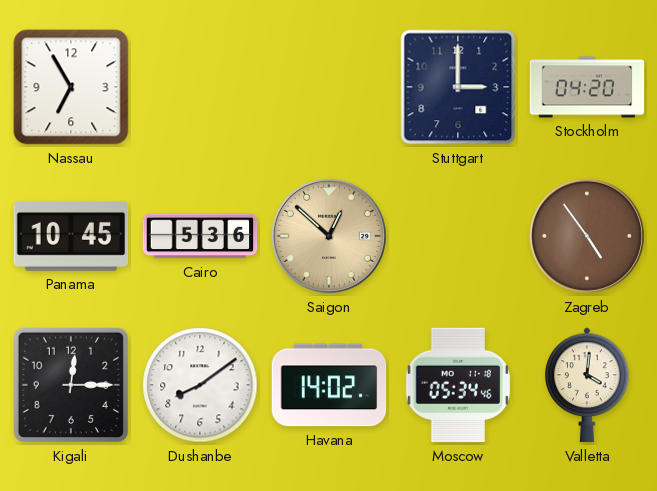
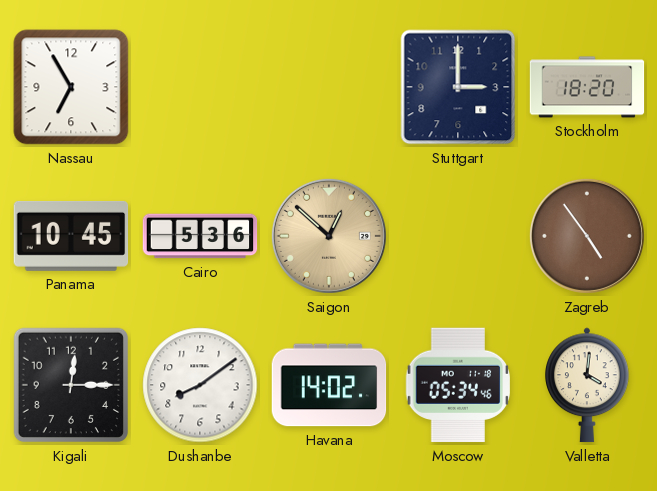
Stockholm: 04:20 -> 18:20
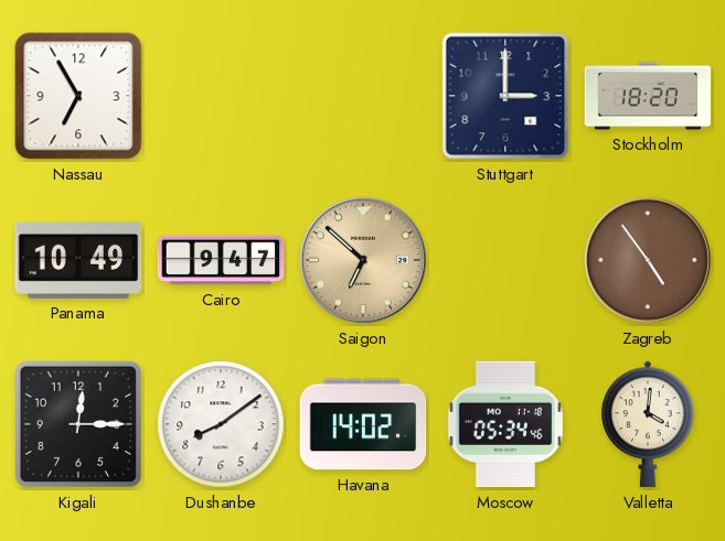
Panama: 10:45 -> 10:49
Cairo: 5:36 -> 9:47
Saigon: 12:52 -> 6:52
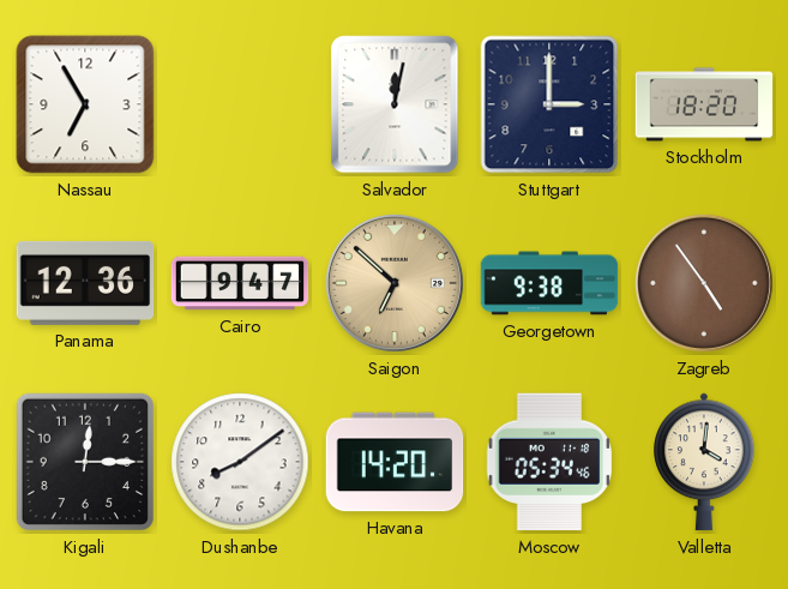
Salvador: none -> 12:02
Panama: 10:49 -> 12:36
Georgetown: none -> 9:38
Havana: 14:02 -> 14:20
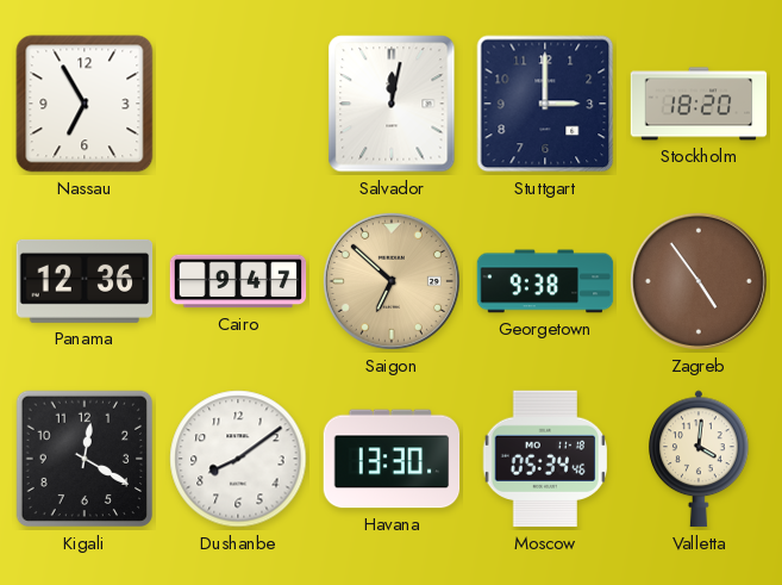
Kigali: 12:15 -> 12:20
Havana: 14:20 -> 13:30
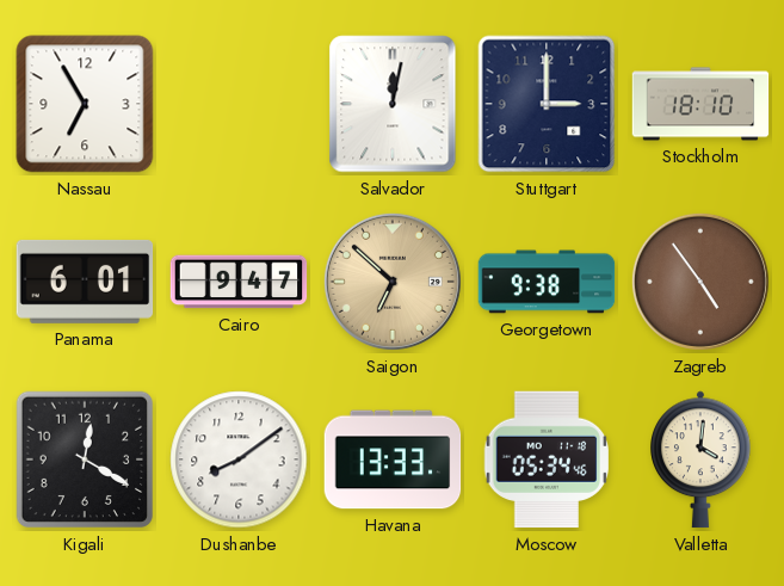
Stockholm: 18:20 -> 18:10
Panama: 12:36 -> 6:01
Havana: 13:30 -> 13:33
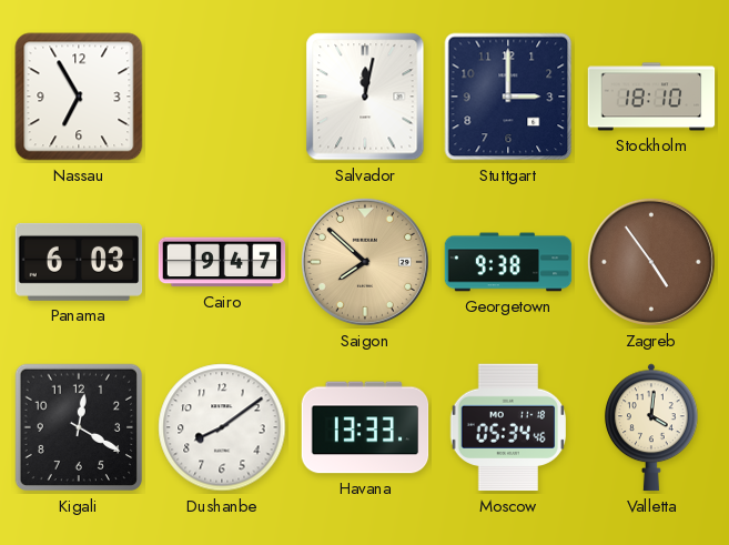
Panama: 6:01 -> 6:03
Saigon: 6:52 -> 7:52
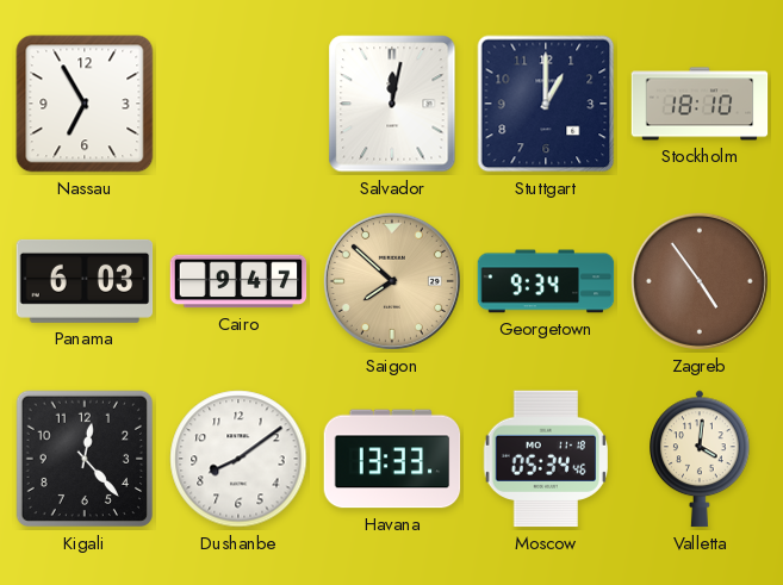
Stuttgart: 3:00 -> 1:00
Georgetown: 9:38 -> 9:34
Kigali: 12:20 -> 12:23
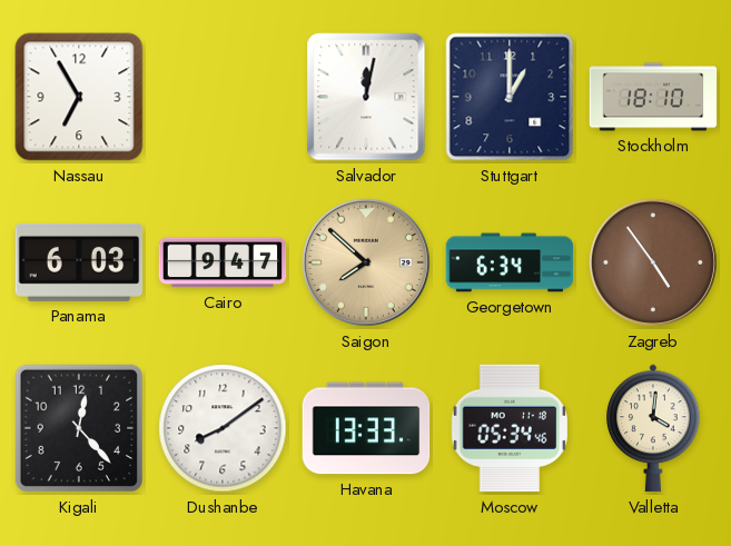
Georgetown: 9:34 -> 6:34
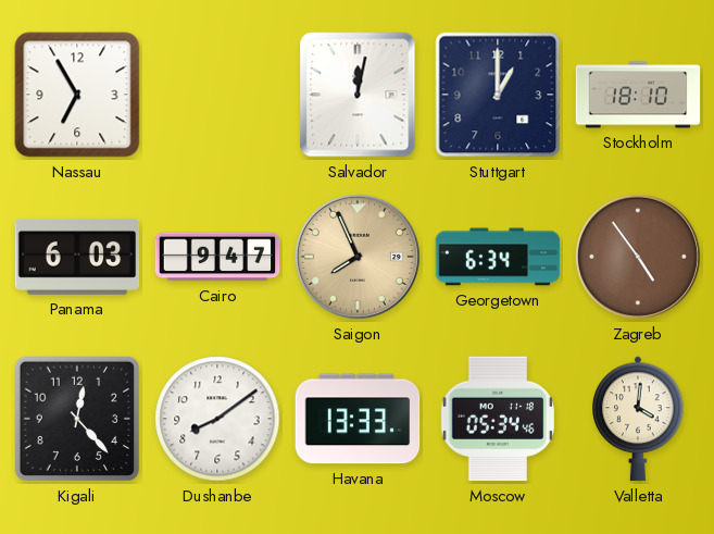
Saigon: 7:52 -> 7:56
